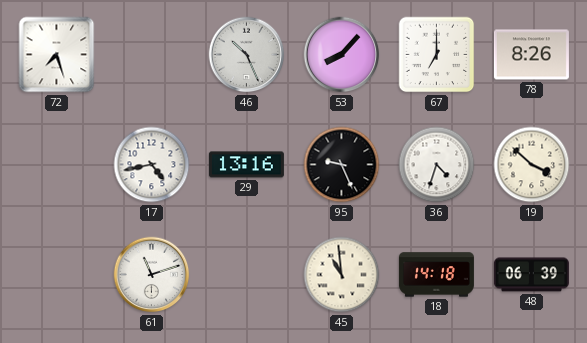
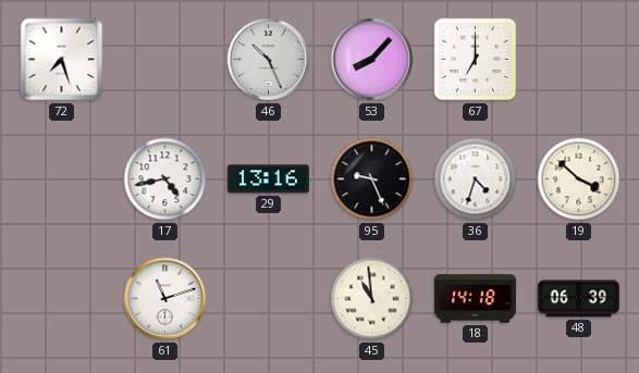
78: 8:26 -> none
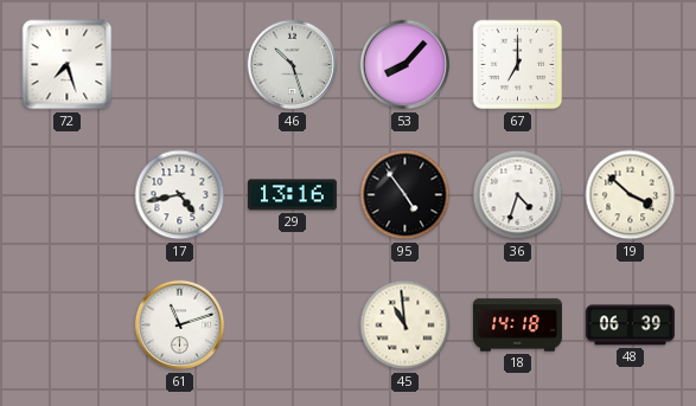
46: 10:26 -> 10:27
95: 9:26 -> 4:54
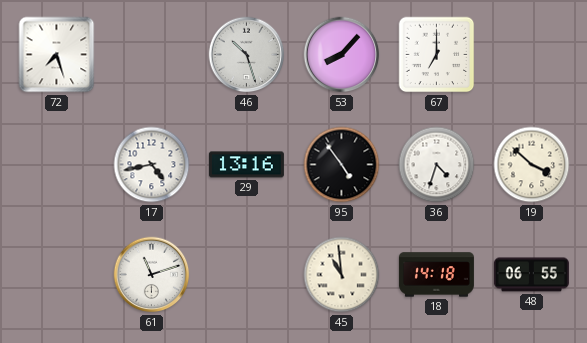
48: 06:39 -> 06:55
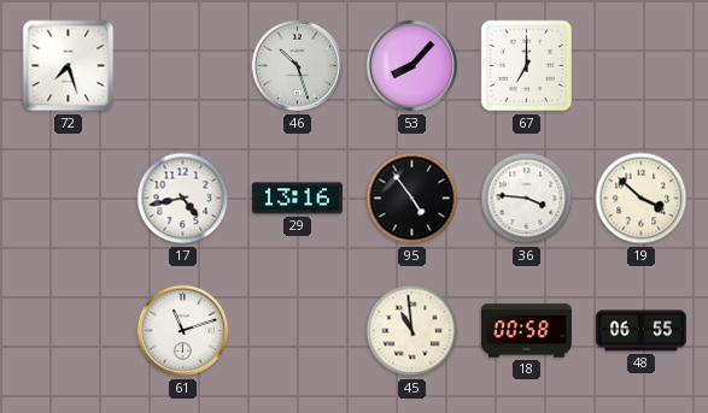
36: 4:33 -> 3:46
18: 14:18 -> 00:58
